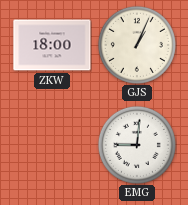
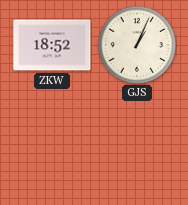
ZKW: 18:00 -> 18:52
EMG: 9:01 -> none
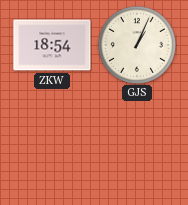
ZKW: 18:52 -> 18:54
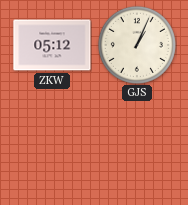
ZKW: 18:54 -> 05:12
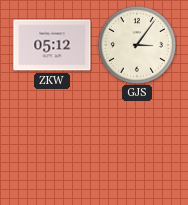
GJS: 1:04 -> 3:06
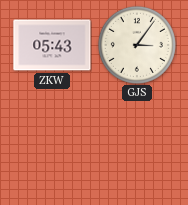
ZKW: 05:12 -> 05:43
